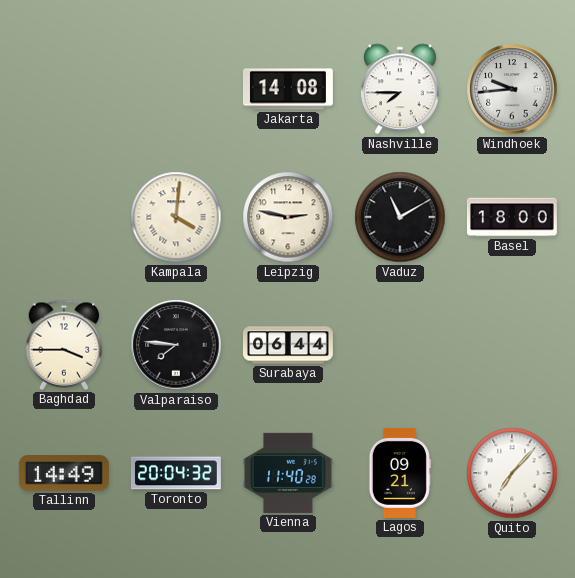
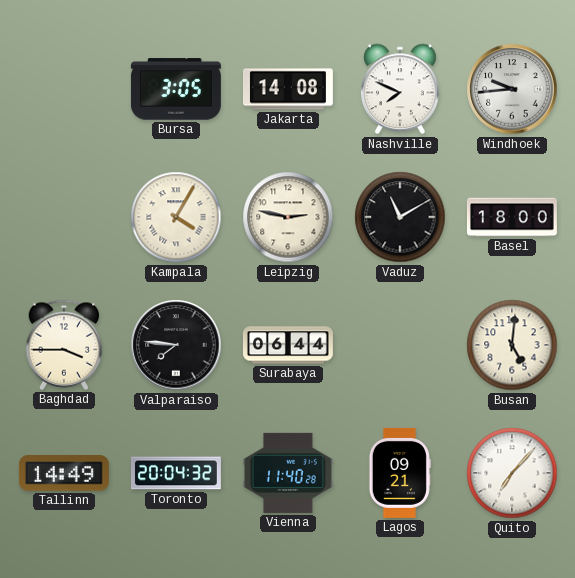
Bursa: none -> 3:05
Nashville: 7:45 -> 7:49
Kampala: 4:01 -> 4:05
Busan: none -> 5:01
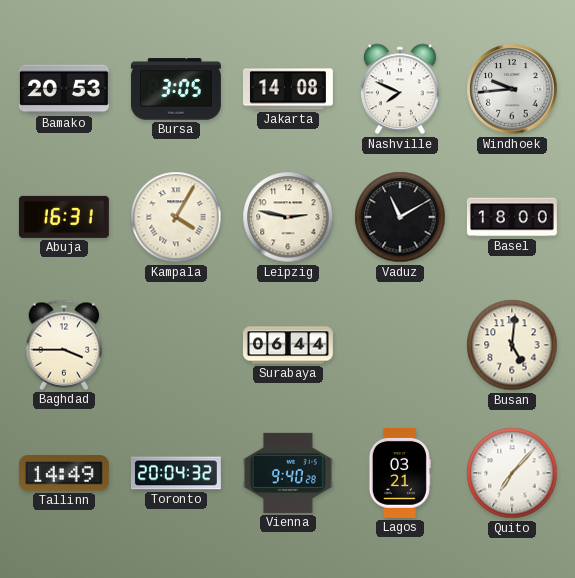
Bamako: none -> 20:53
Abuja: none -> 16:31
Valparaiso: 7:46 -> none
Vienna: 11:40 -> 9:40
Lagos: 09:21 -> 03:21
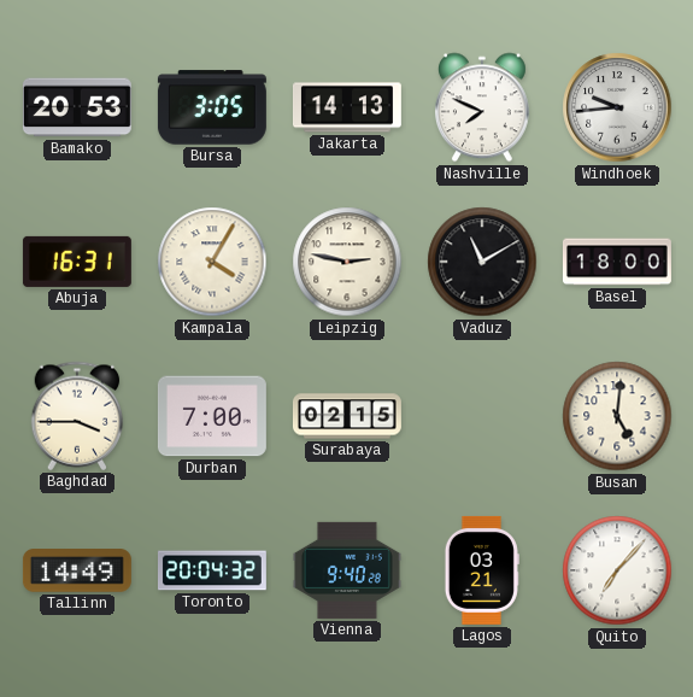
Jakarta: 14:08 -> 14:13
Durban: none -> 7:00
Surabaya: 06:44 -> 02:15
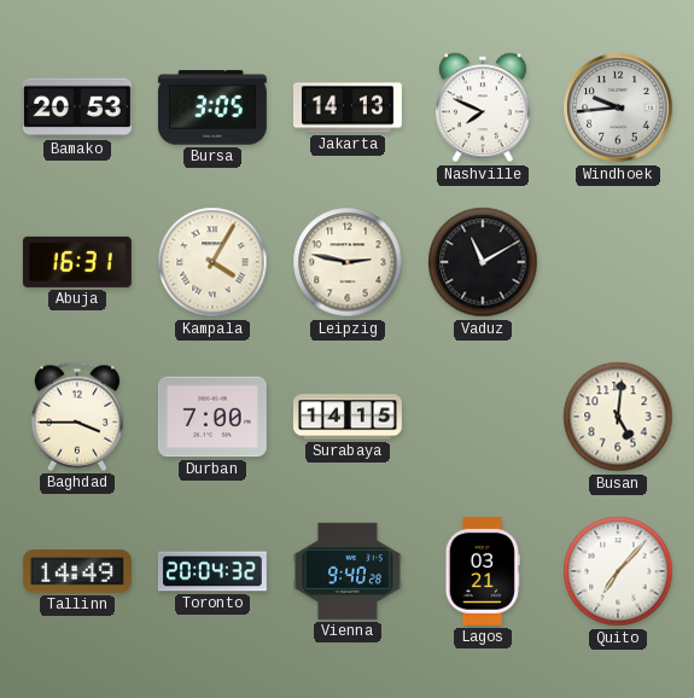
Basel: 18:00 -> none
Surabaya: 02:15 -> 14:15
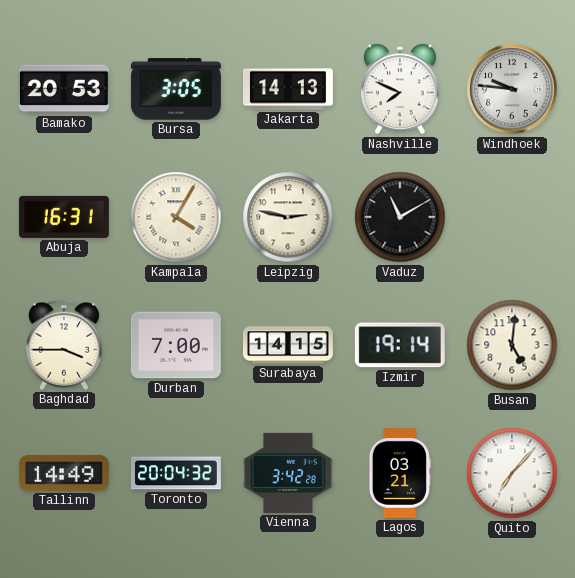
Windhoek: 9:44 -> 9:46
Izmir: none -> 19:14
Vienna: 9:40 -> 3:42
